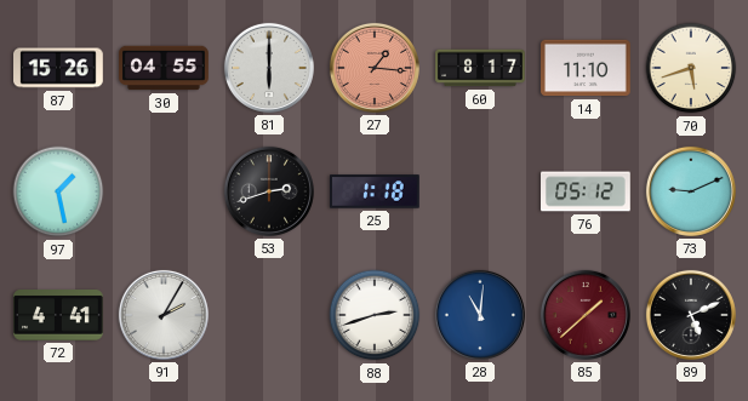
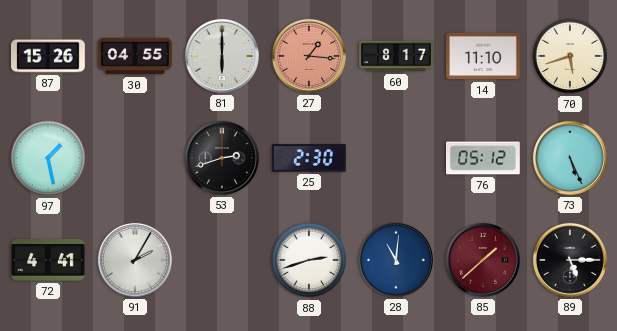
25: 1:18 -> 2:30
73: 9:11 -> 5:26
89: 5:11 -> 5:15
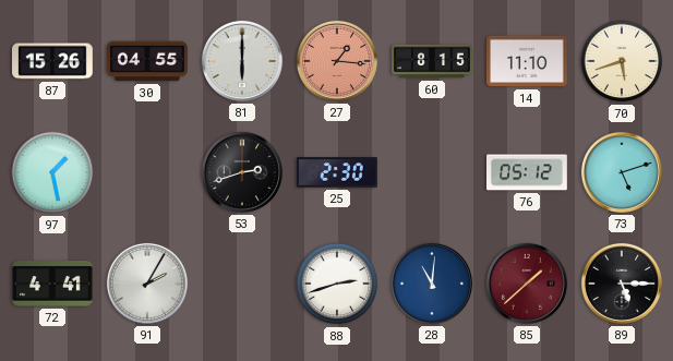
60: 8:17 -> 8:15
73: 5:26 -> 5:12
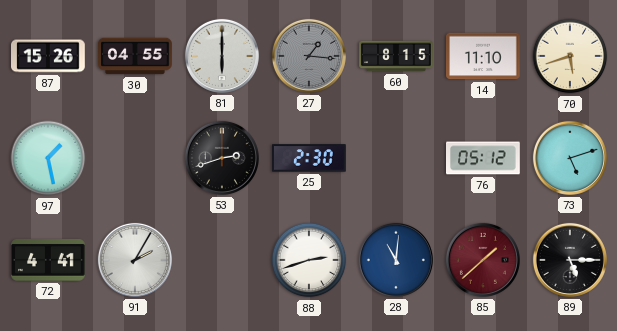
27 dial: salmon -> grey
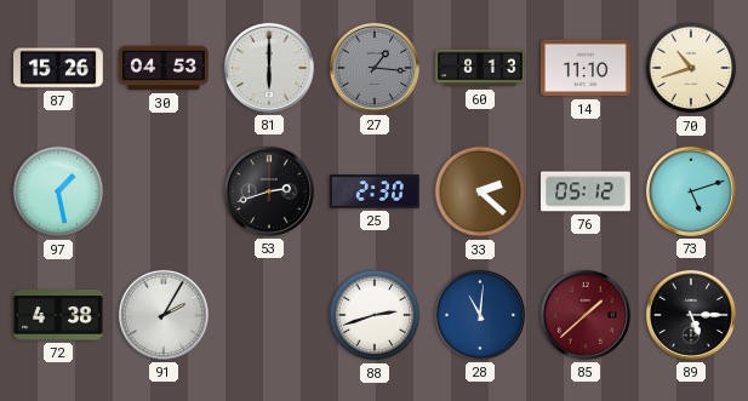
30: 04:55 -> 04:53
60: 8:15 -> 8:13
70: 5:42 -> 10:42
33: none -> 2:22
72: 4:41 -> 4:38
